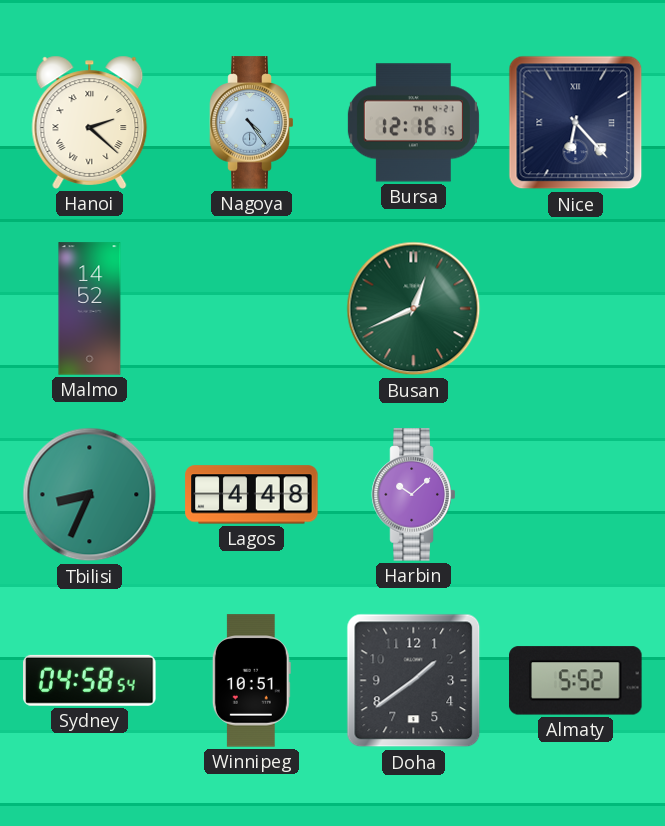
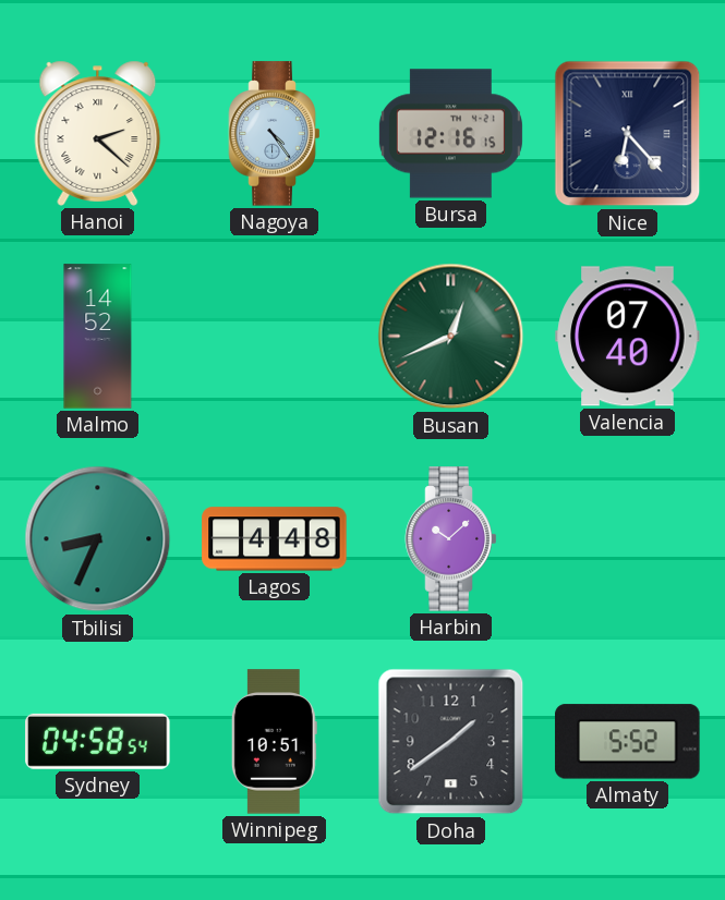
Valencia: none -> 07:40
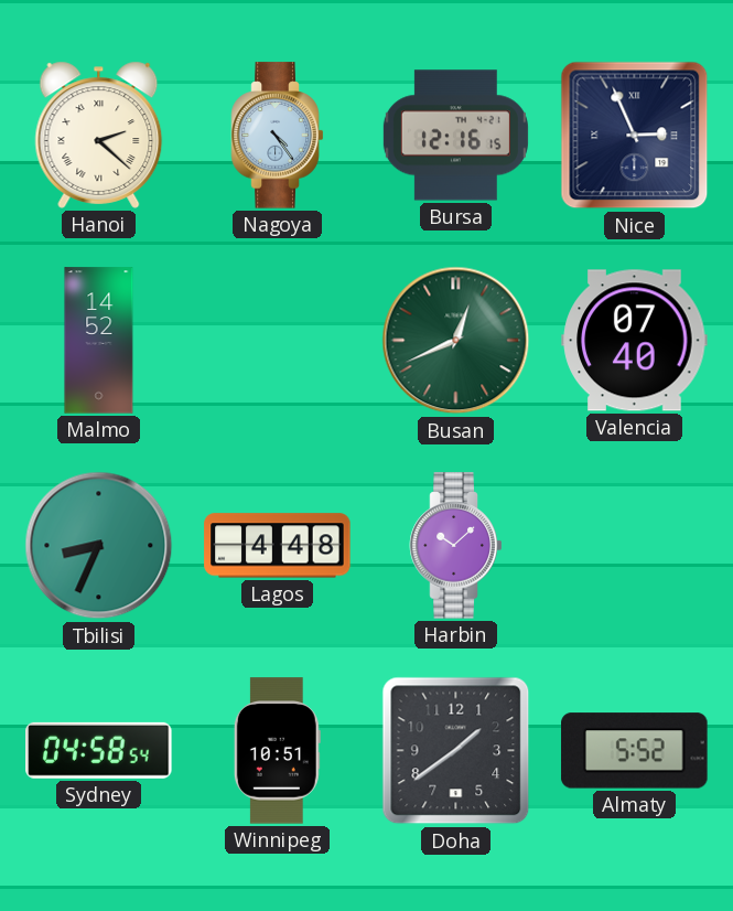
Nice: 6:23 -> 2:56
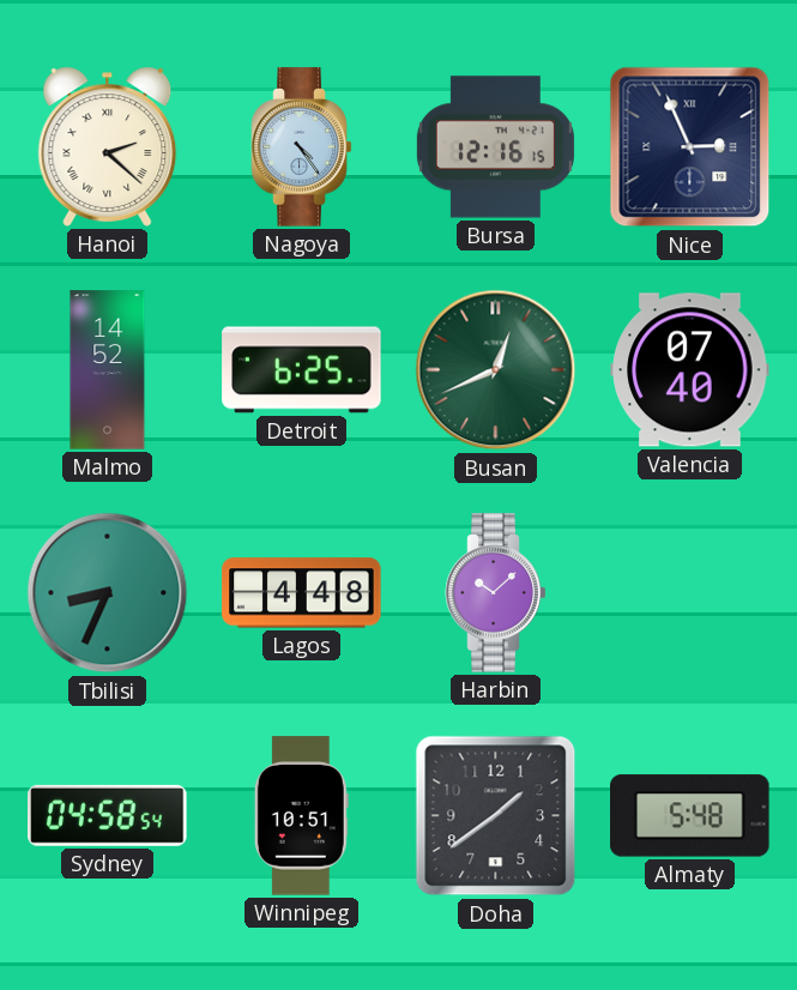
Detroit: none -> 6:25
Almaty: 5:52 -> 5:48
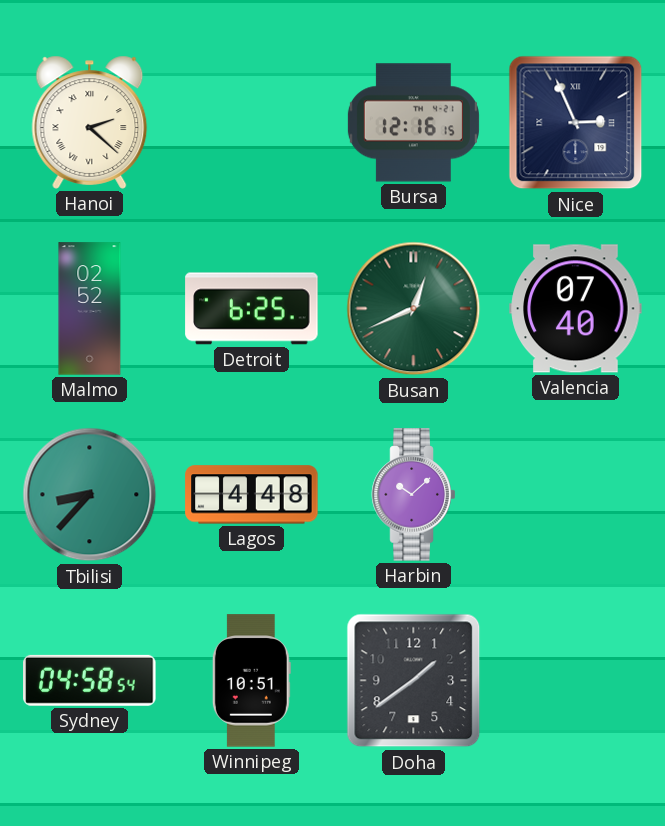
Nagoya: 4:24 -> none
Malmo: 14:52 -> 02:52
Tbilisi: 8:34 -> 8:37
Almaty: 5:48 -> none
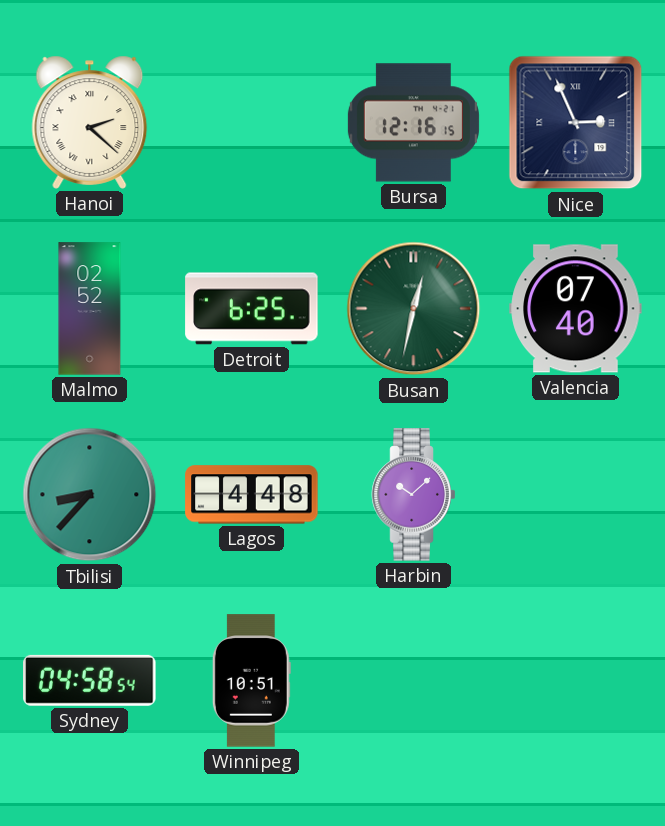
Busan: 12:41 -> 12:32
Doha: 1:39 -> none
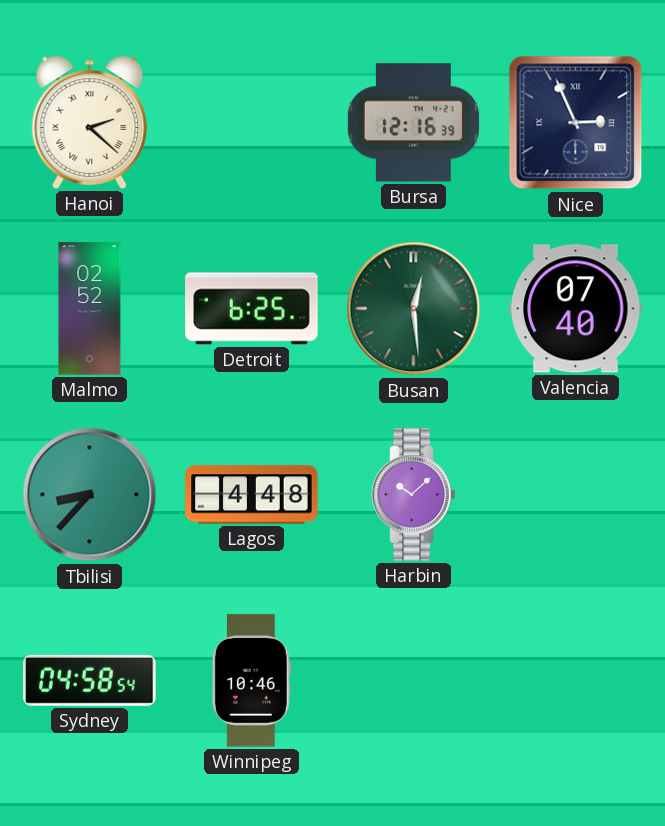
Bursa: 12:16:15 -> 12:16:39
Busan: 12:32 -> 12:29
Winnipeg: 10:51 -> 10:46
